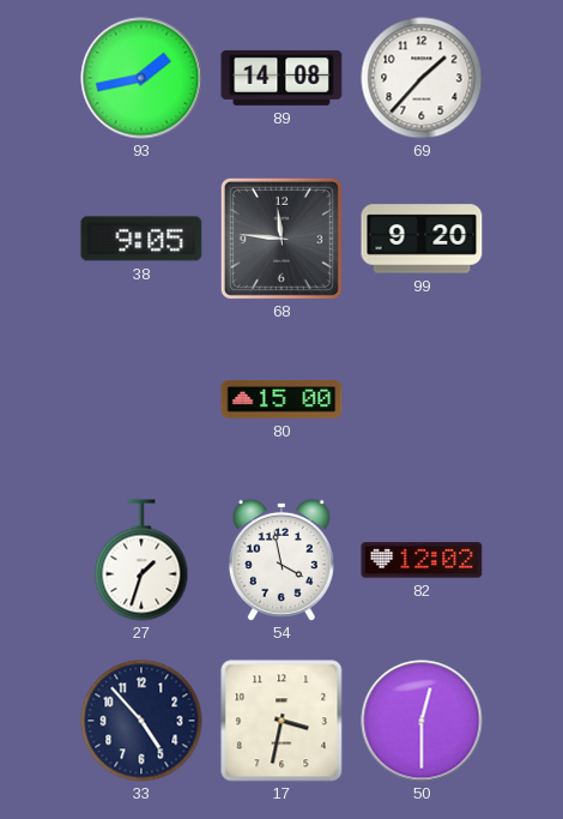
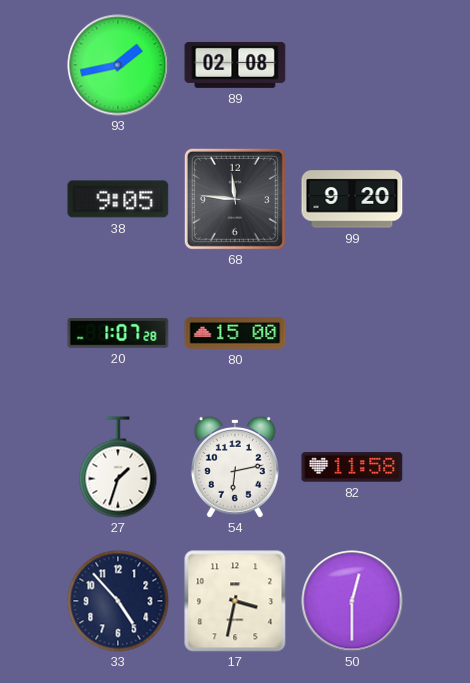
89: 14:08 -> 02:08
69: 1:37 -> none
20: none -> 1:07
54: 3:58 -> 6:13
82: 12:02 -> 11:58
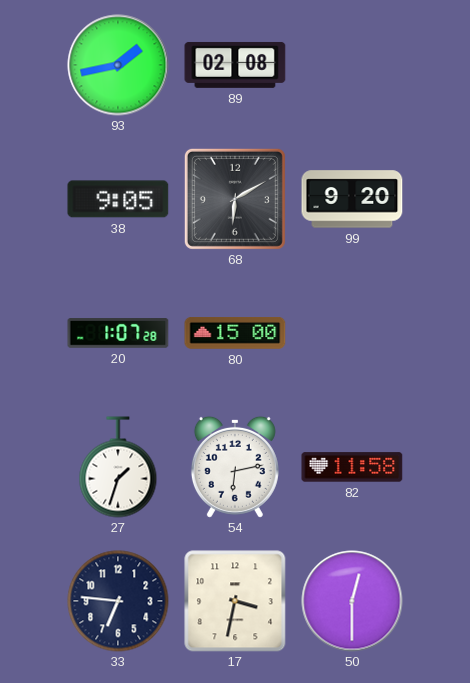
68: 11:46 -> 6:10
33: 4:53 -> 6:46
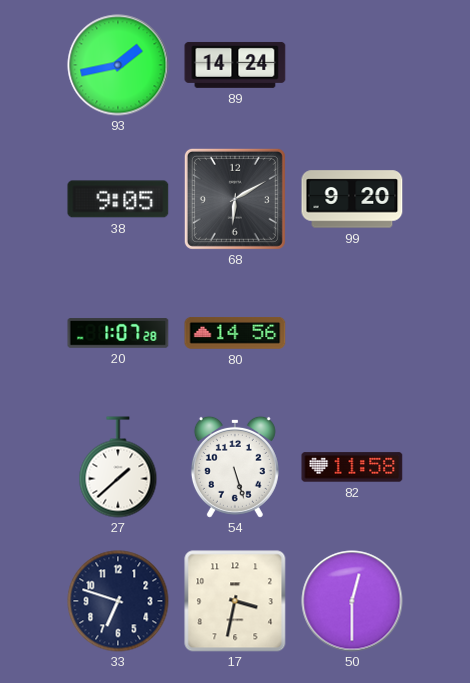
89: 02:08 -> 14:24
80: 15:00 -> 14:56
27: 1:33 -> 1:38
54: 6:13 -> 5:27
33: 6:46 -> 6:48
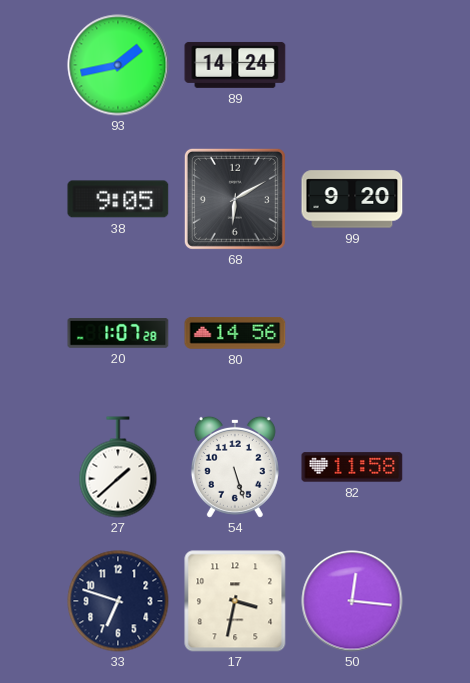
50: 12:30 -> 12:16
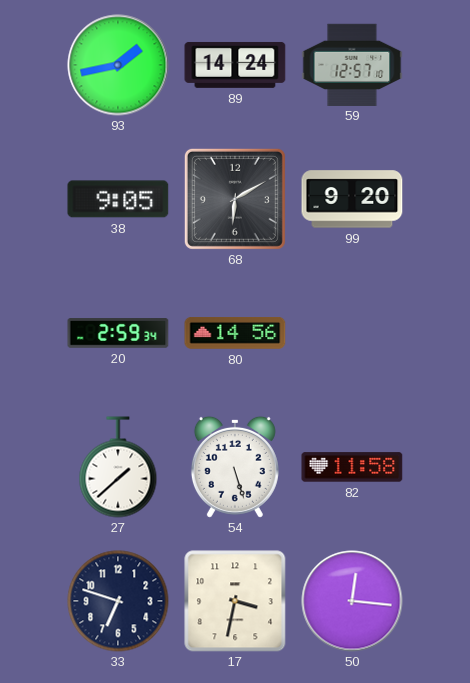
59: none -> 12:57
20: 1:07 -> 2:59
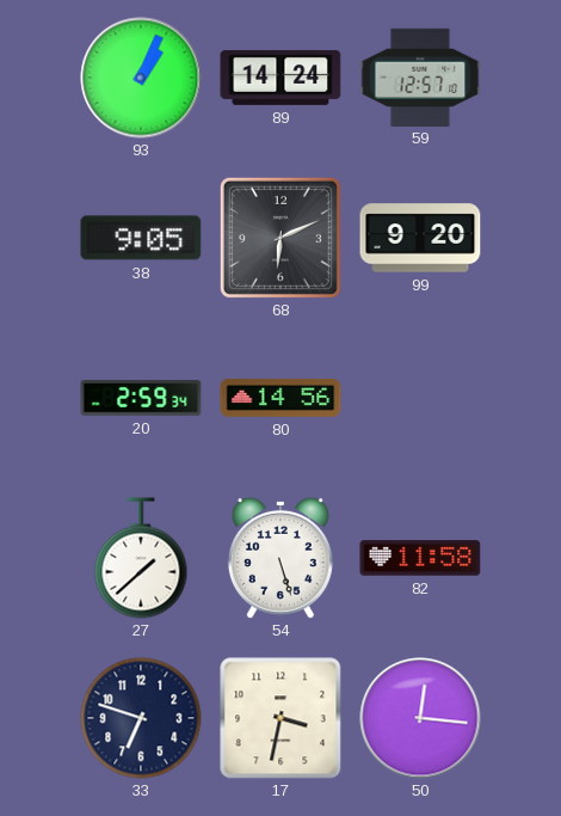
93: 1:43 -> 1:04
68: 6:10 -> 6:11
